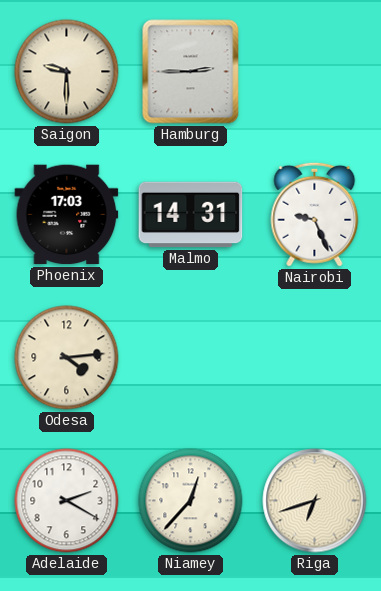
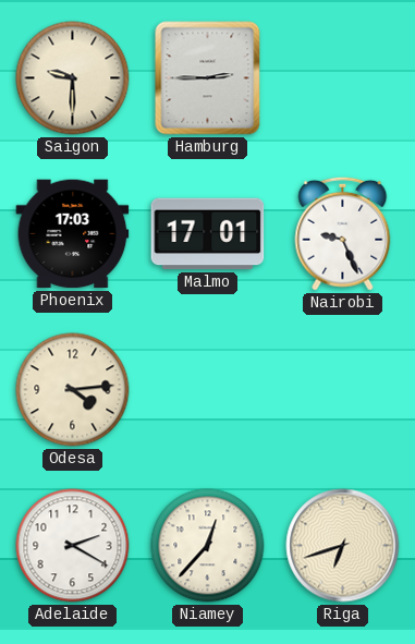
Malmo: 14:31 -> 17:01
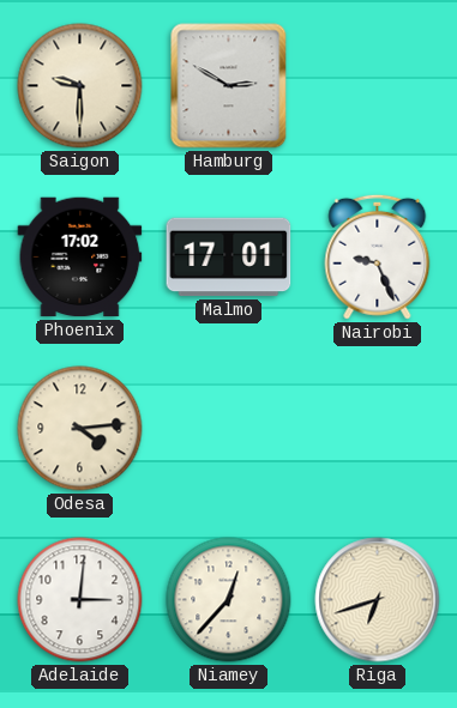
Hamburg: 2:45 -> 2:50
Phoenix: 17:03 -> 17:02
Adelaide: 2:20 -> 3:01
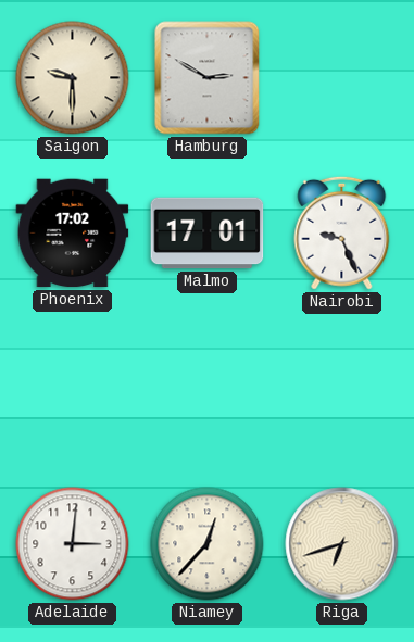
Odesa: 4:14 -> none
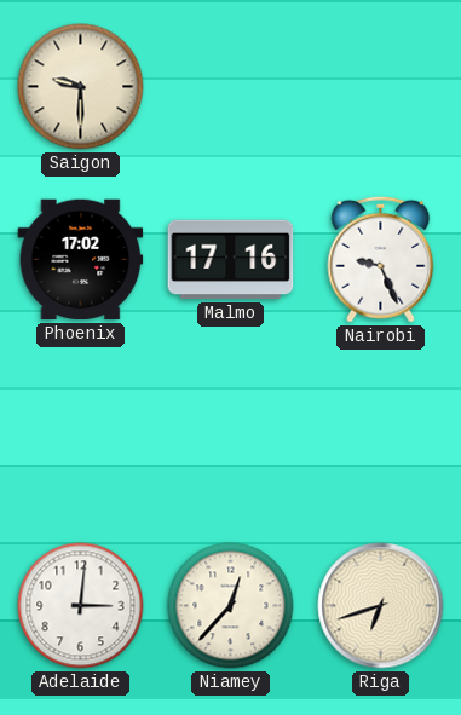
Hamburg: 2:50 -> none
Malmo: 17:01 -> 17:16
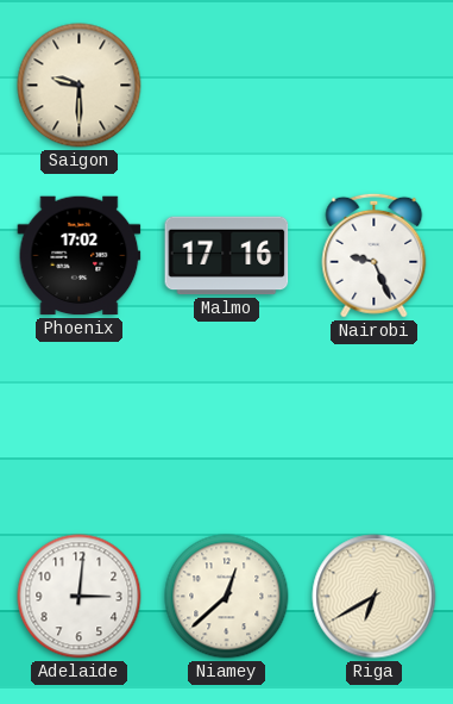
Niamey: 12:37 -> 12:38
Riga: 6:42 -> 6:40
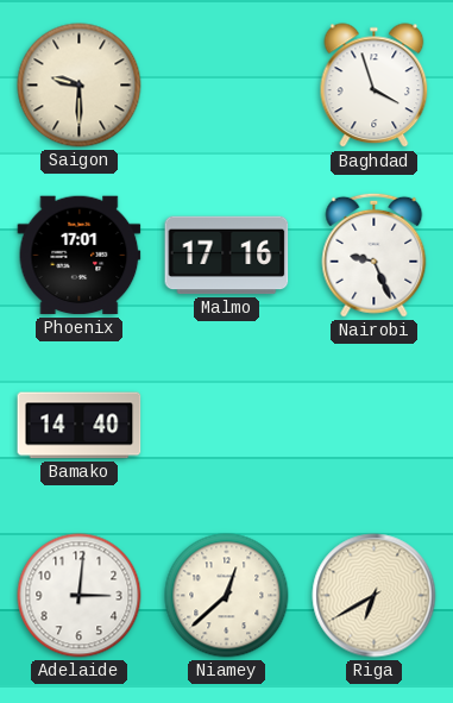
Baghdad: none -> 3:57
Phoenix: 17:02 -> 17:01
Bamako: none -> 14:40
